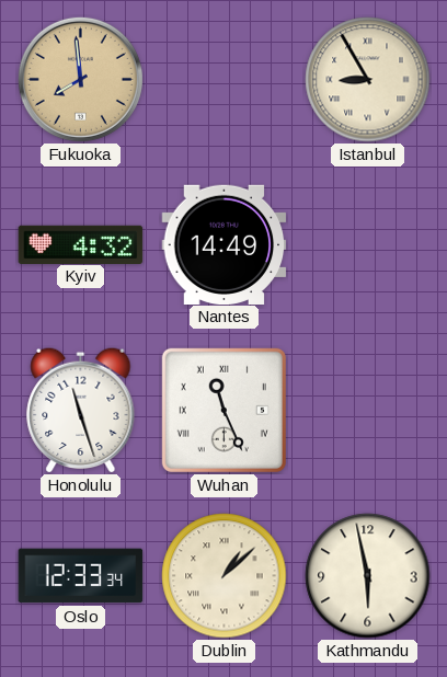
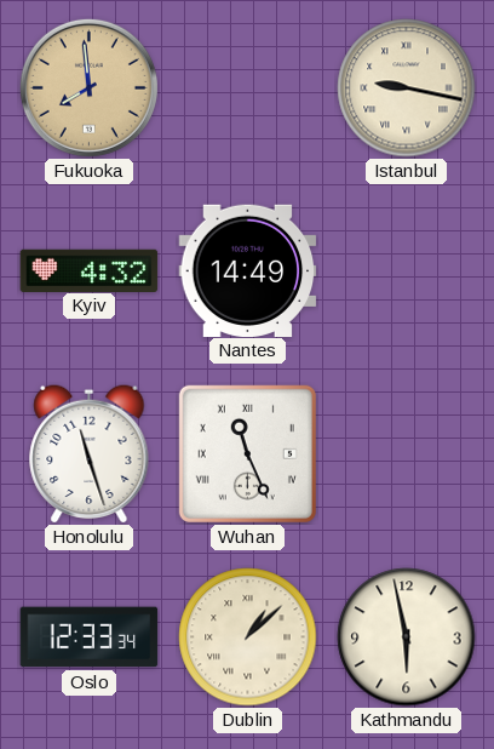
Istanbul: 8:55 -> 9:17
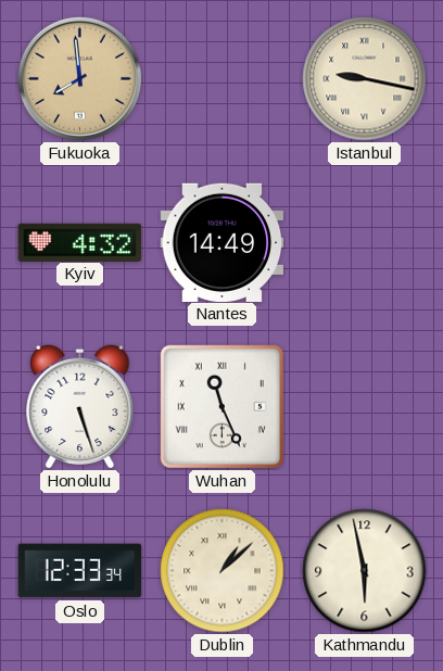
Honolulu: 11:27 -> 5:27
